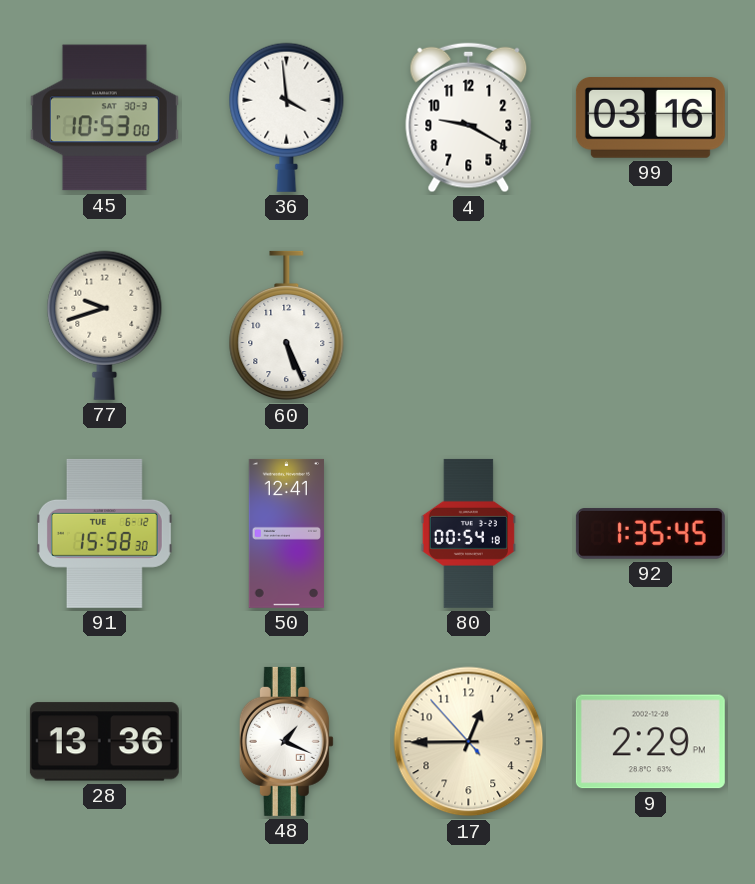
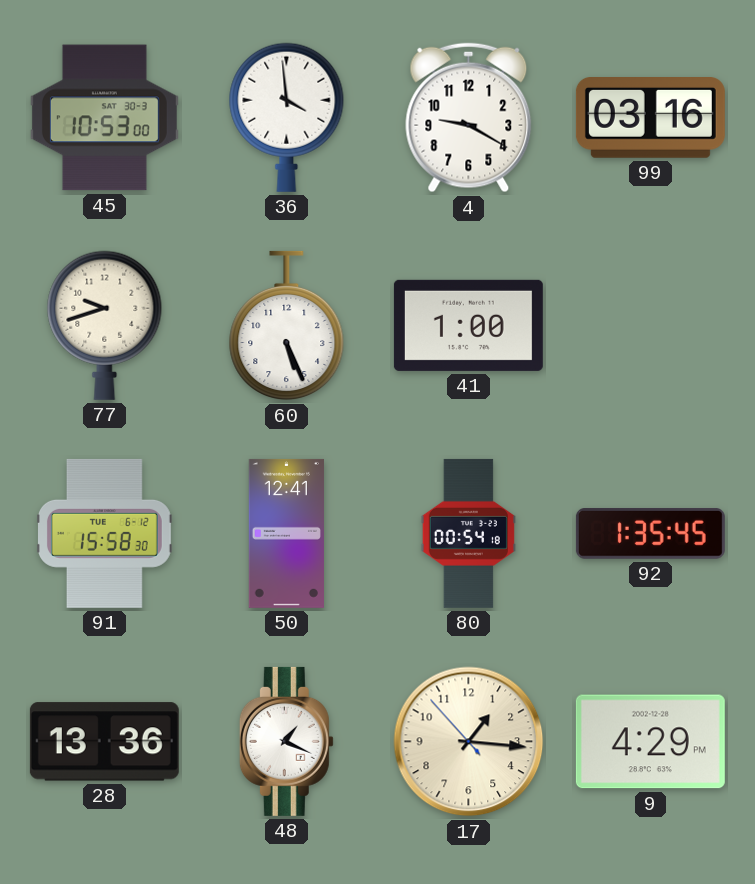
41: none -> 1:00
17: 12:44 -> 1:15
9: 2:29 -> 4:29
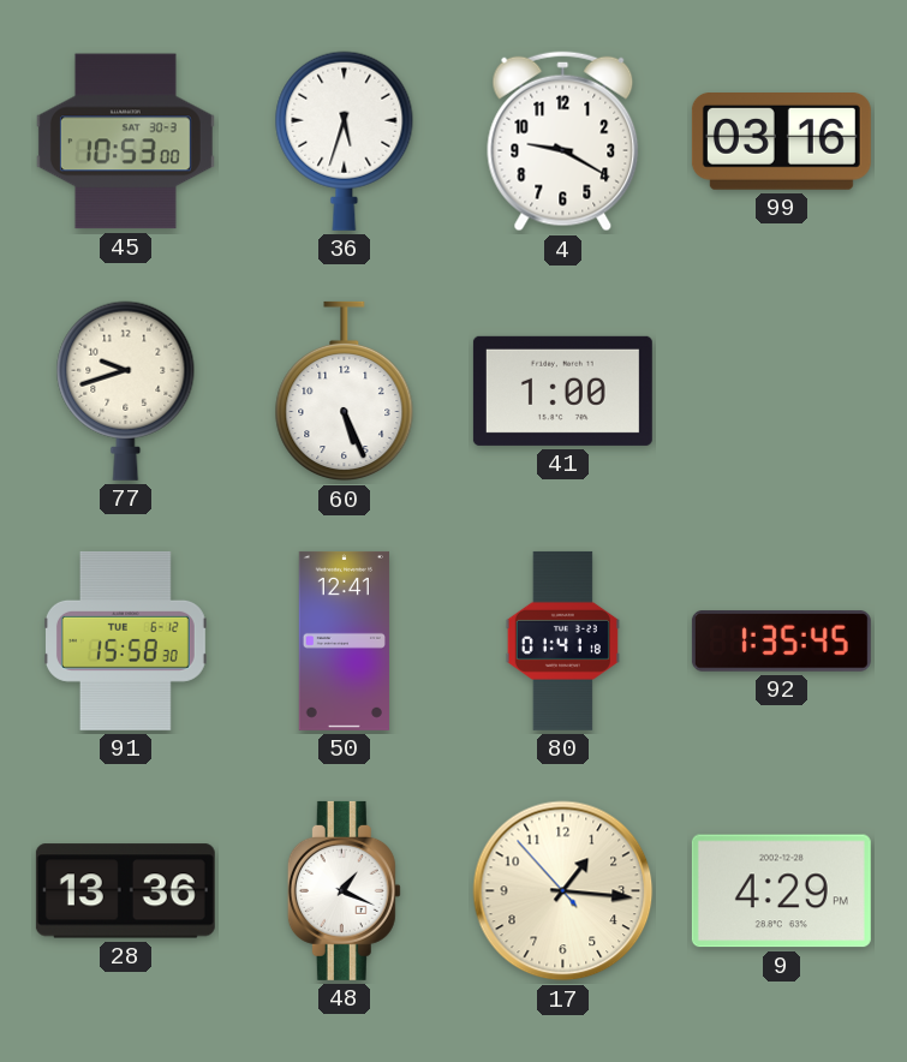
36: 3:59 -> 5:33
80: 00:54 -> 01:41
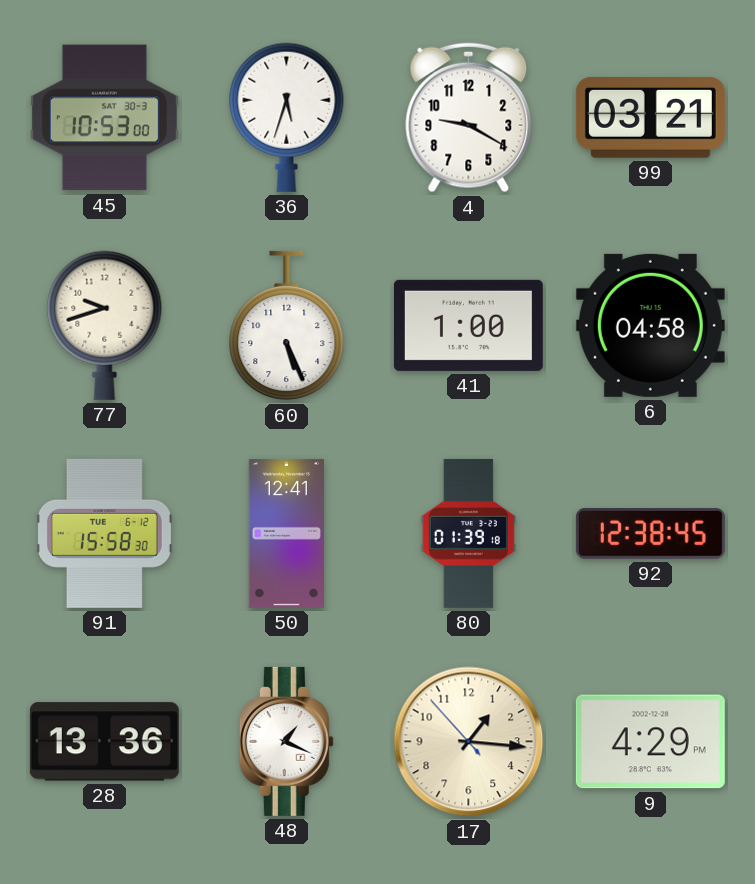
99: 03:16 -> 03:21
6: none -> 04:58
80: 01:41 -> 01:39
92: 1:35 -> 12:38
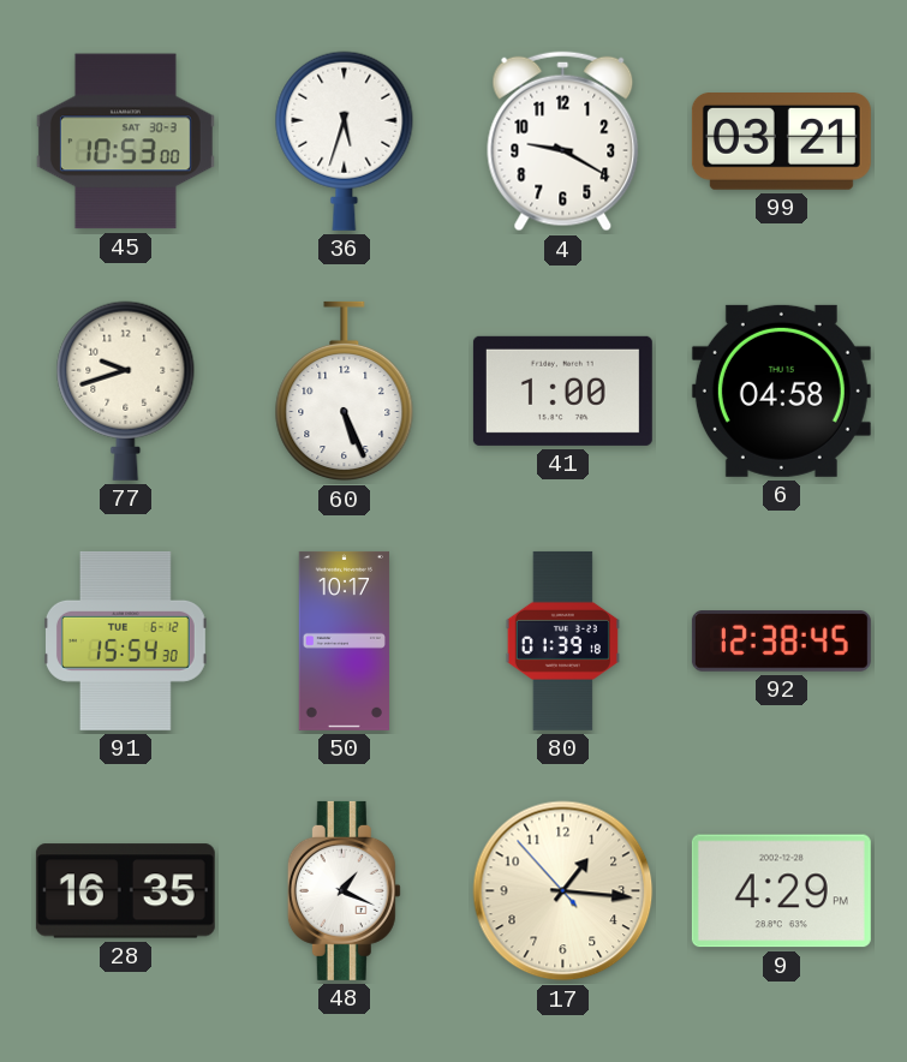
91: 15:58 -> 15:54
50: 12:41 -> 10:17
28: 13:36 -> 16:35
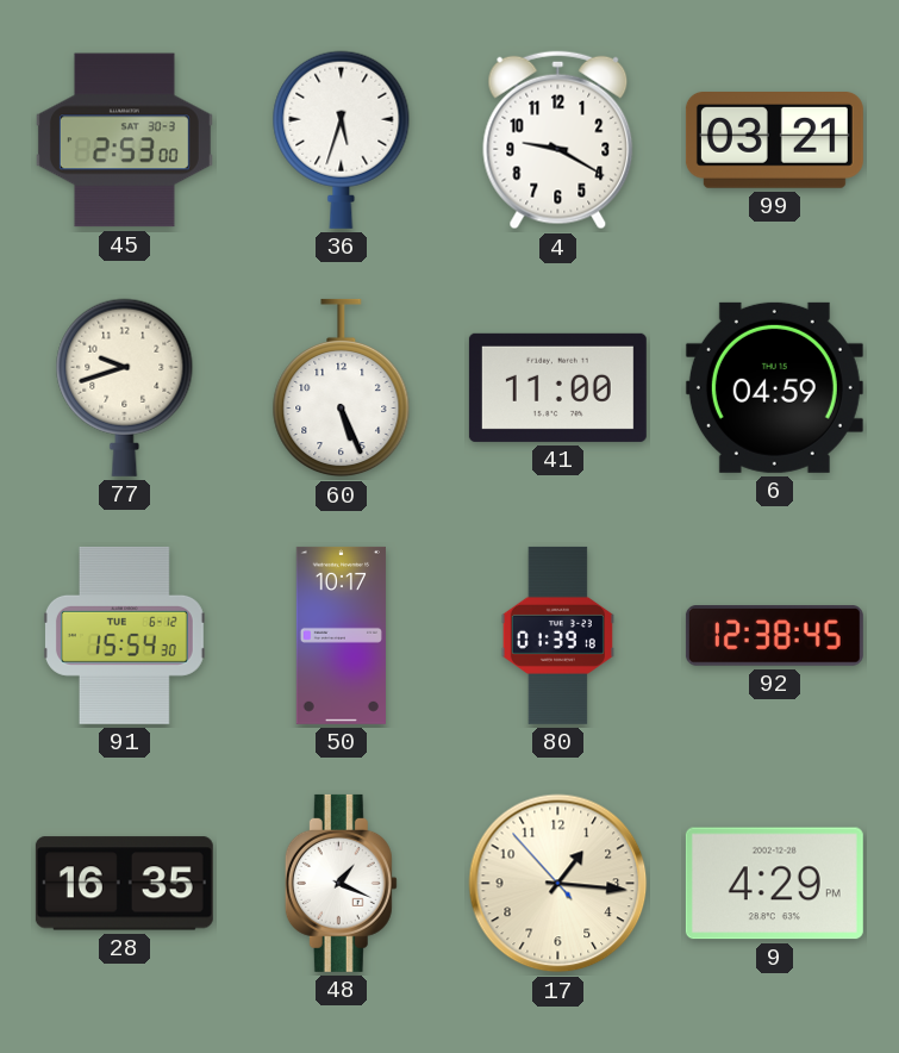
45: 10:53 -> 2:53
41: 1:00 -> 11:00
6: 04:58 -> 04:59
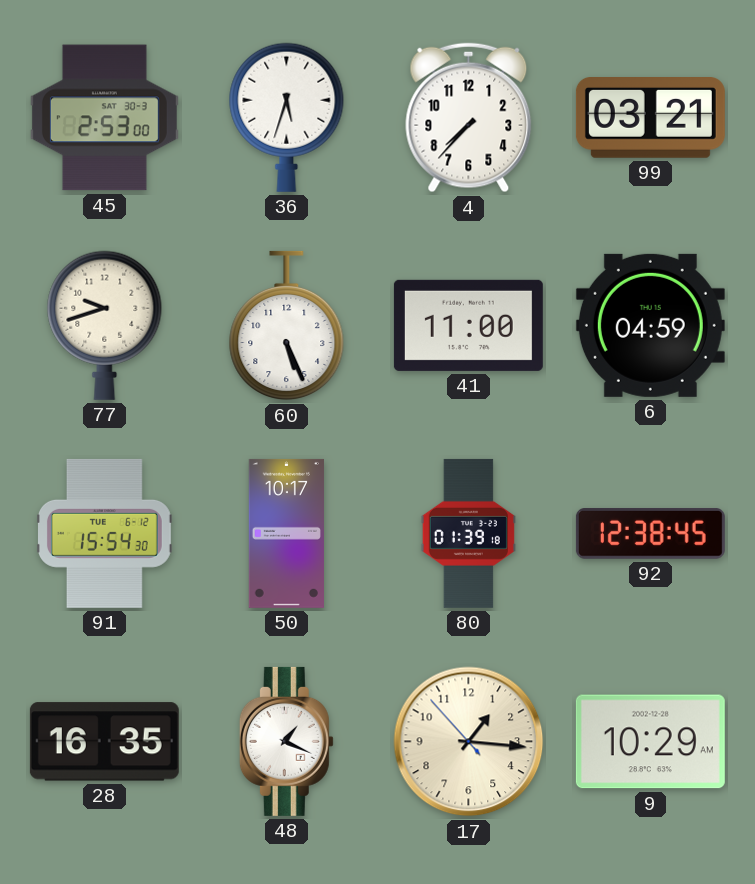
4: 9:20 -> 7:37
9: 4:29 -> 10:29
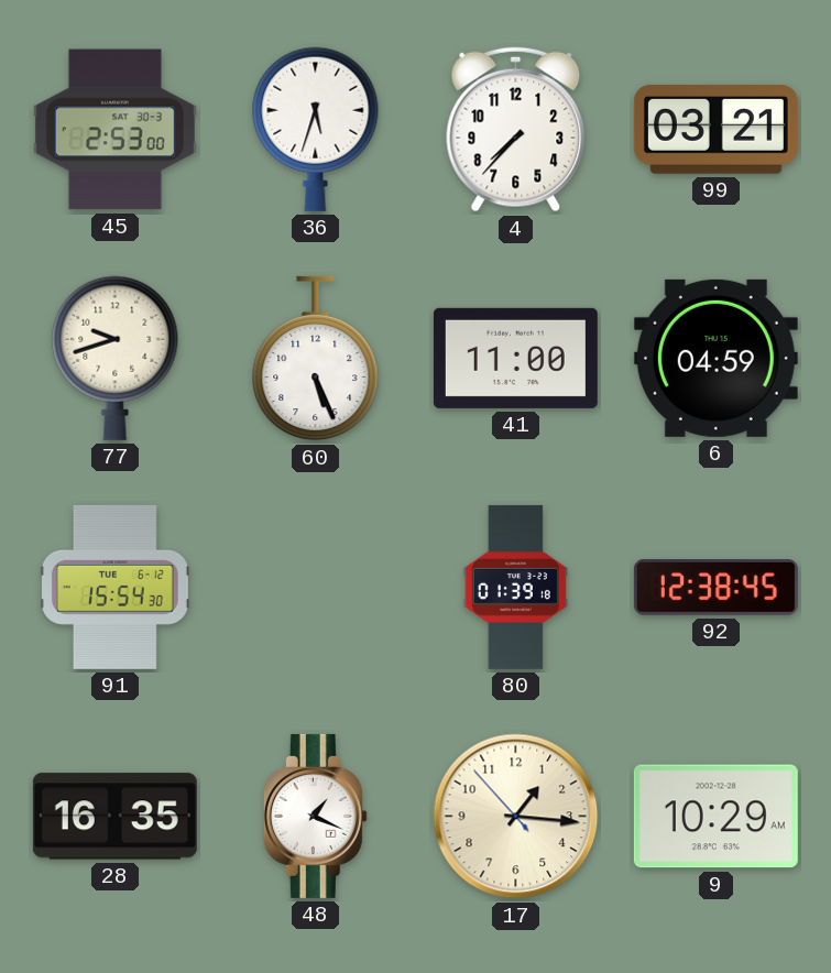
50: 10:17 -> none
